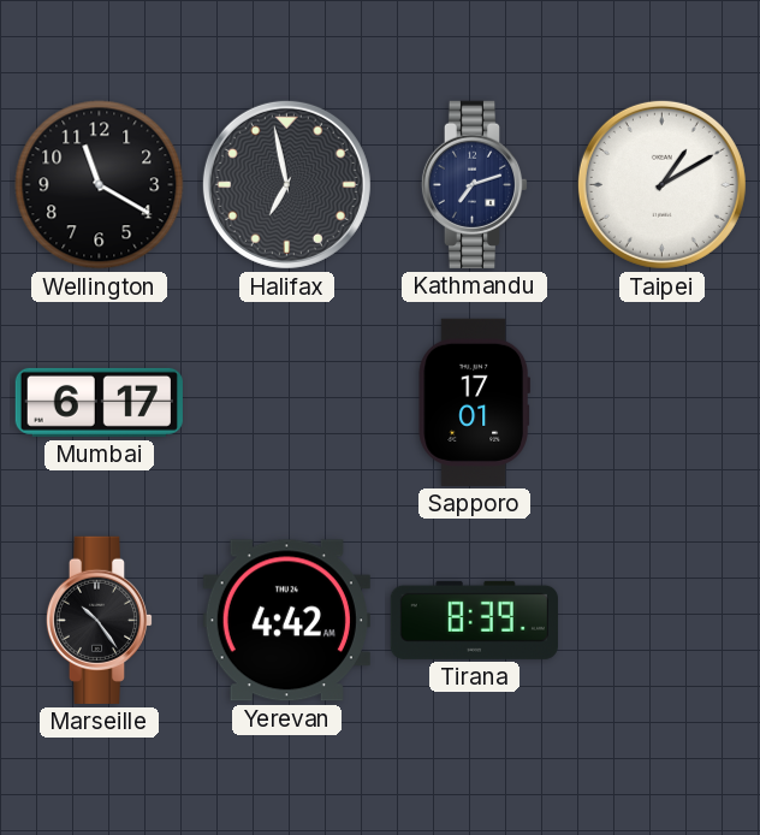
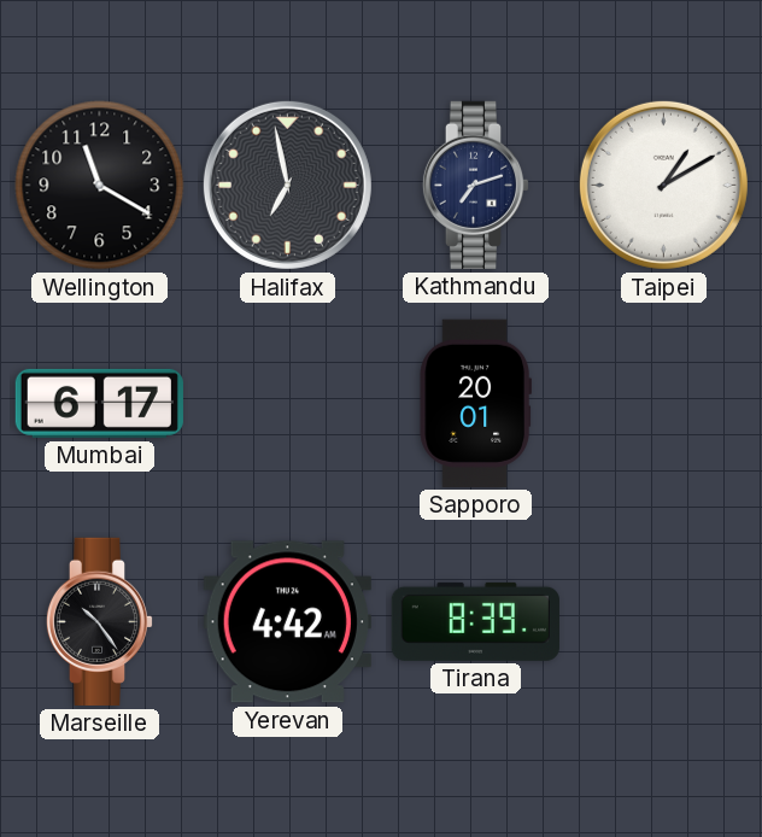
Sapporo: 17:01 -> 20:01
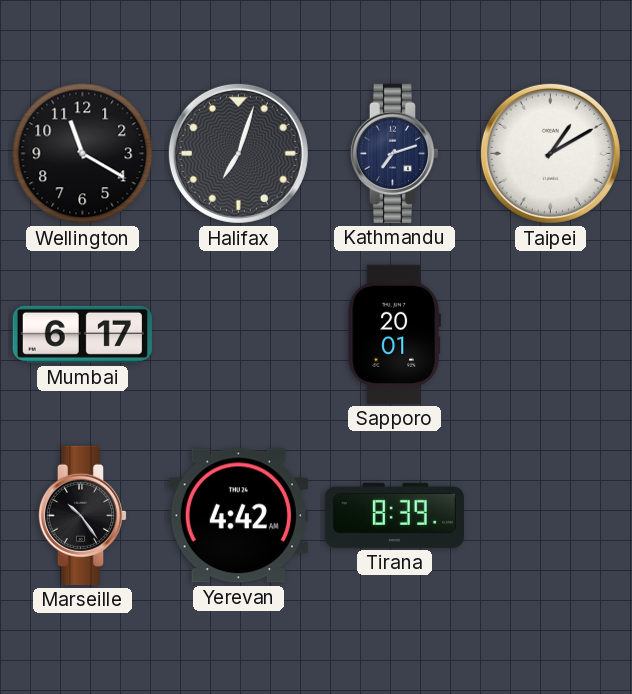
Halifax: 6:58 -> 7:03
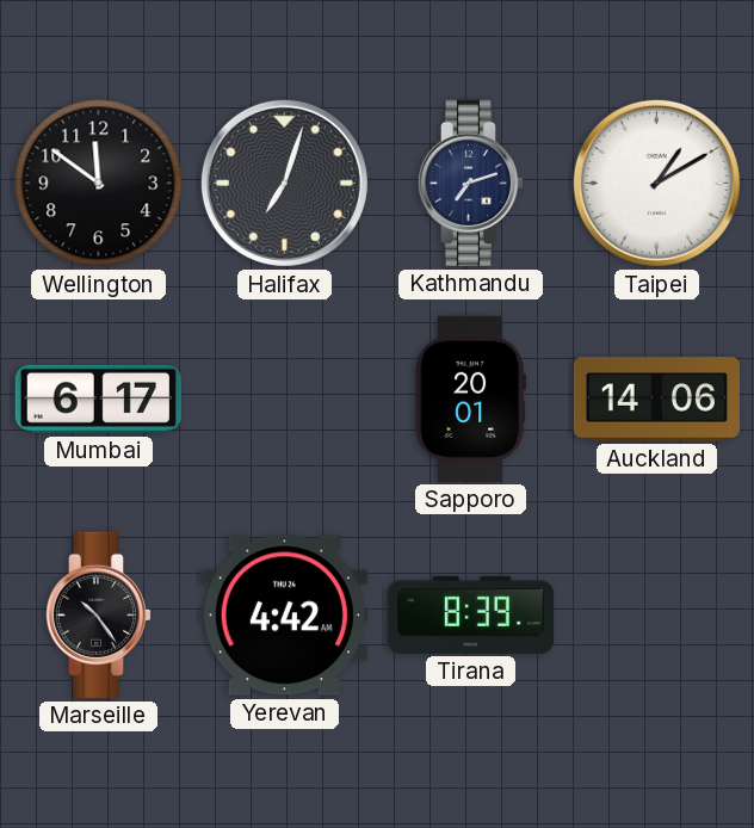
Wellington: 11:20 -> 11:51
Auckland: none -> 14:06
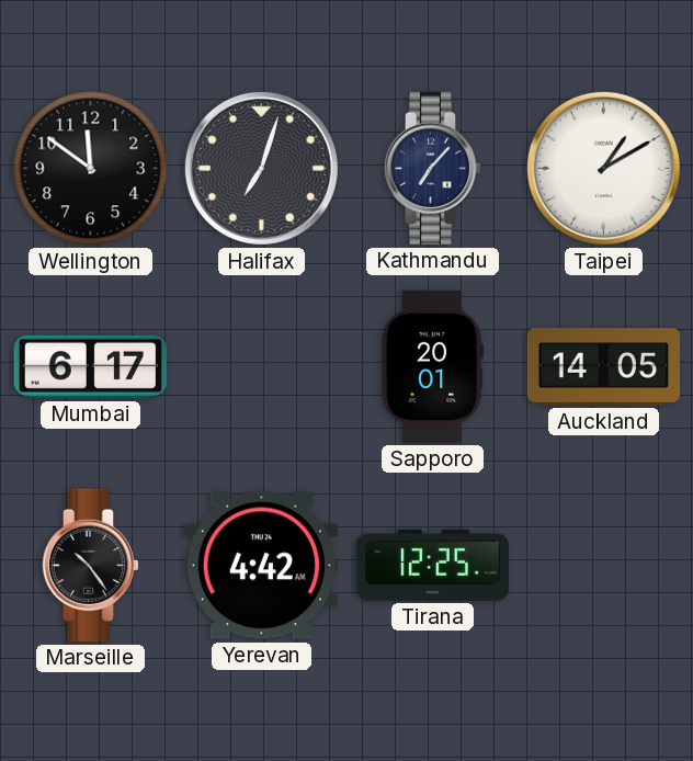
Kathmandu: 7:12 -> 7:07
Auckland: 14:06 -> 14:05
Tirana: 8:39 -> 12:25
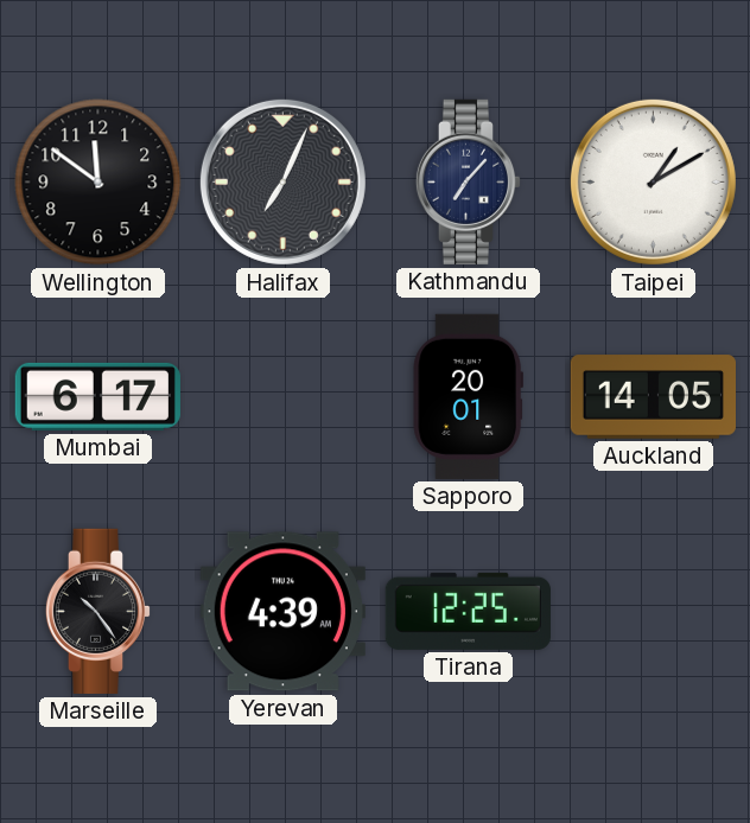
Halifax: 7:03 -> 7:04
Yerevan: 4:42 -> 4:39
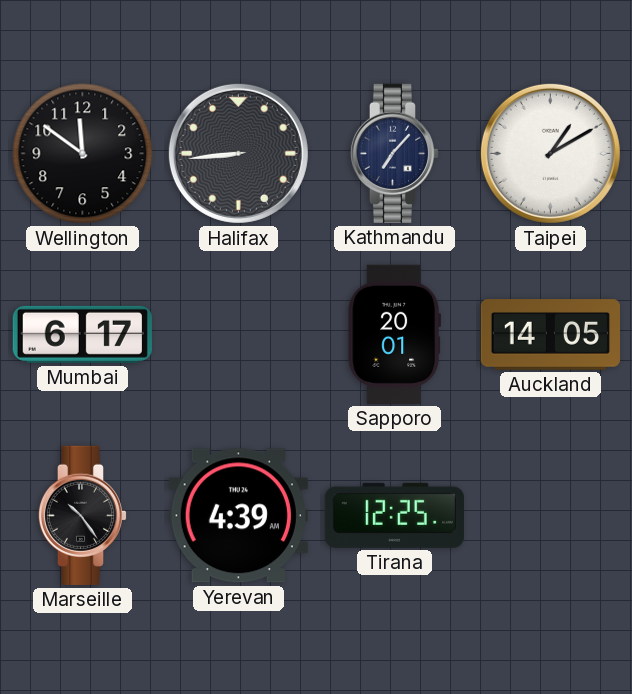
Halifax: 7:04 -> 8:44
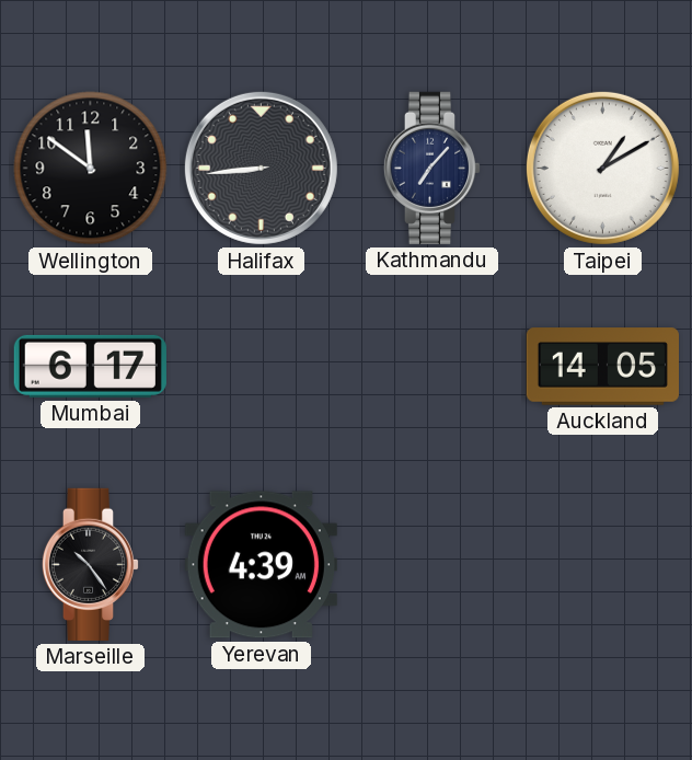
Sapporo: 20:01 -> none
Tirana: 12:25 -> none
